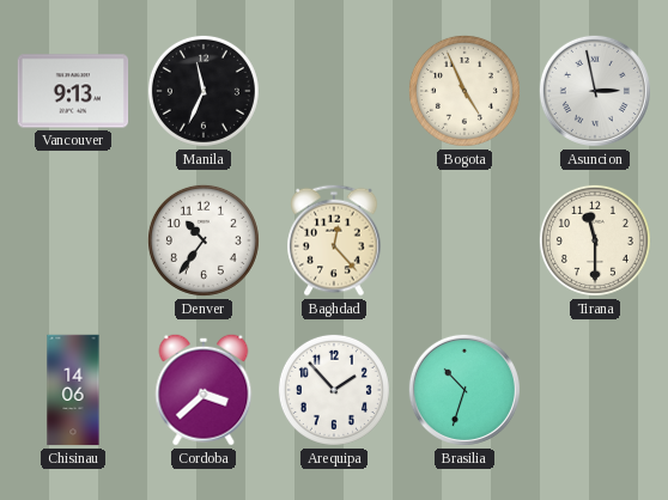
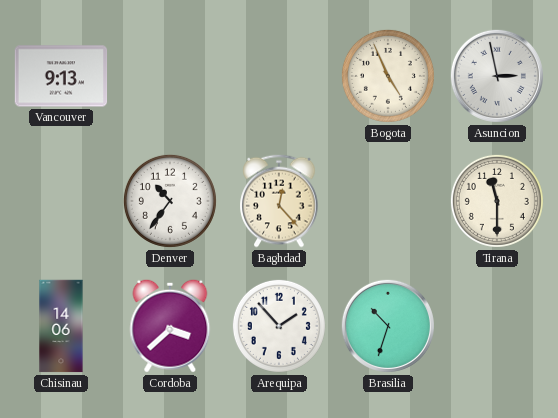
Manila: 11:34 -> none
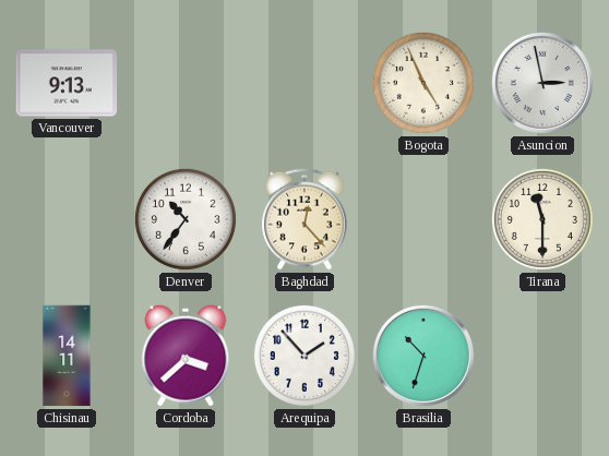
Chisinau: 14:06 -> 14:11
